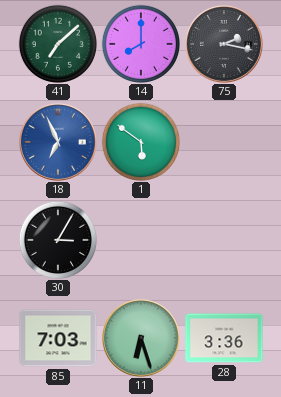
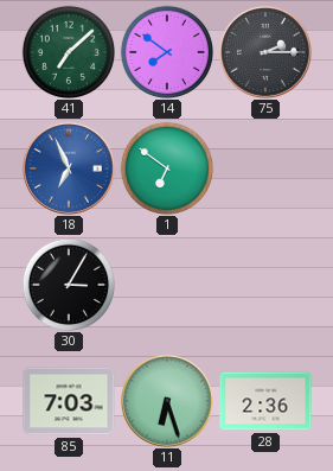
14: 8:00 -> 7:51
75: 2:17 -> 2:15
1: 5:51 -> 6:51
28: 3:36 -> 2:36
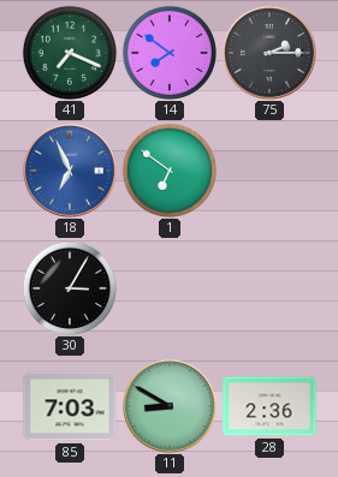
41: 7:08 -> 7:19
11: 6:27 -> 8:50
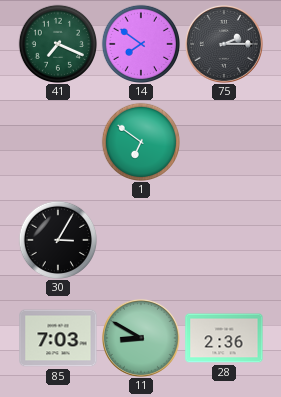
18: 6:56 -> none
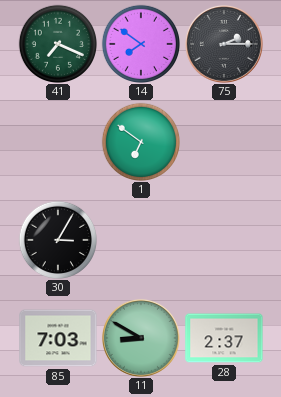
28: 2:36 -> 2:37
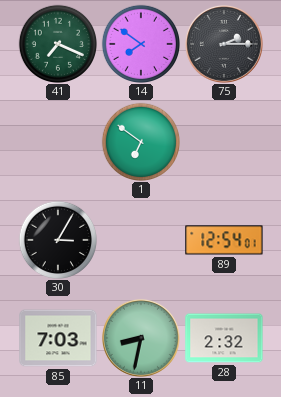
89: none -> 12:54
11: 8:50 -> 8:32
28: 2:37 -> 2:32
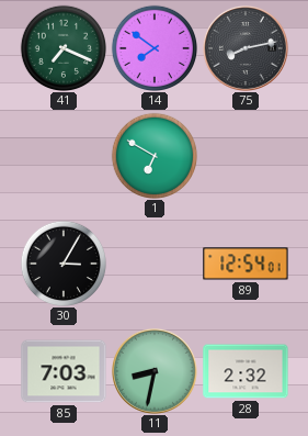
75: 2:15 -> 8:13
1: 6:51 -> 6:50
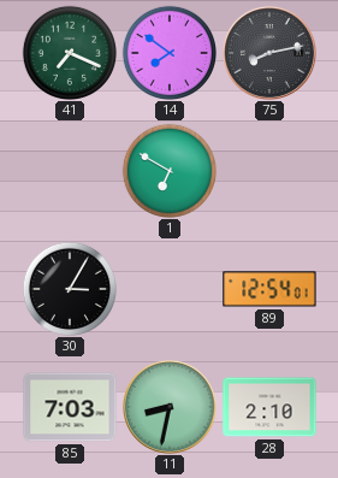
28: 2:32 -> 2:10
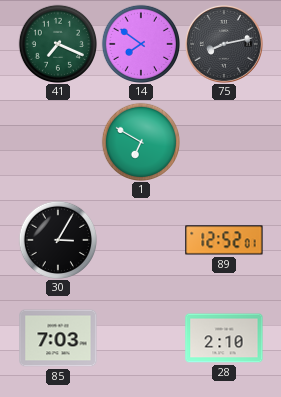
89: 12:54 -> 12:52
11: 8:32 -> none
